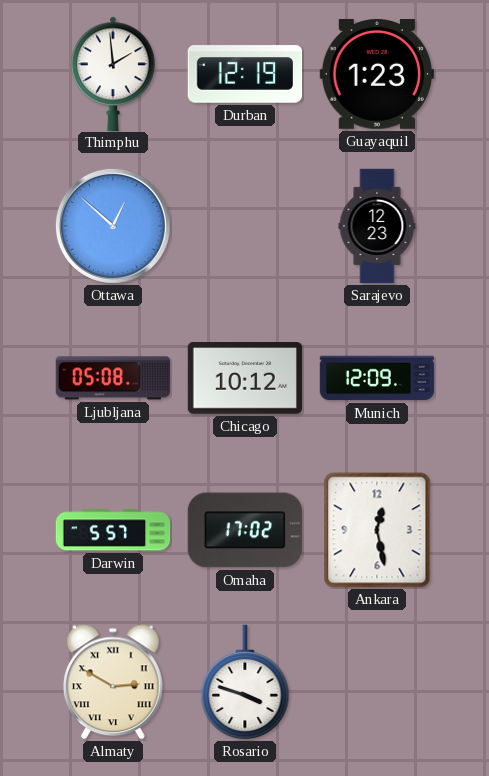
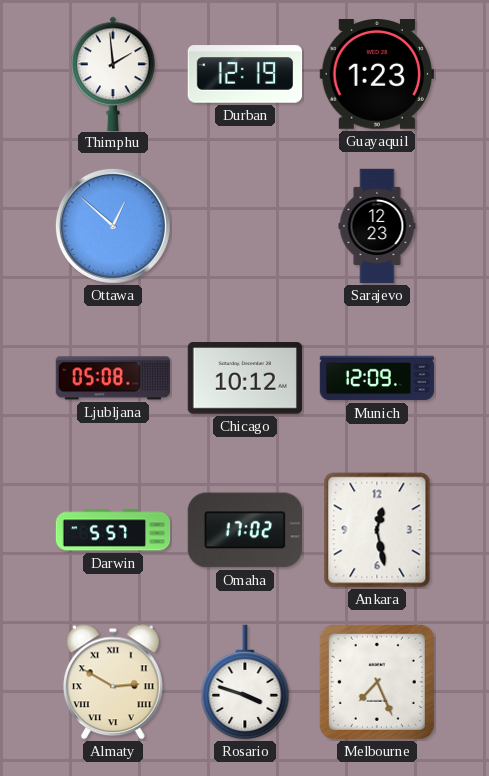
Melbourne: none -> 7:26
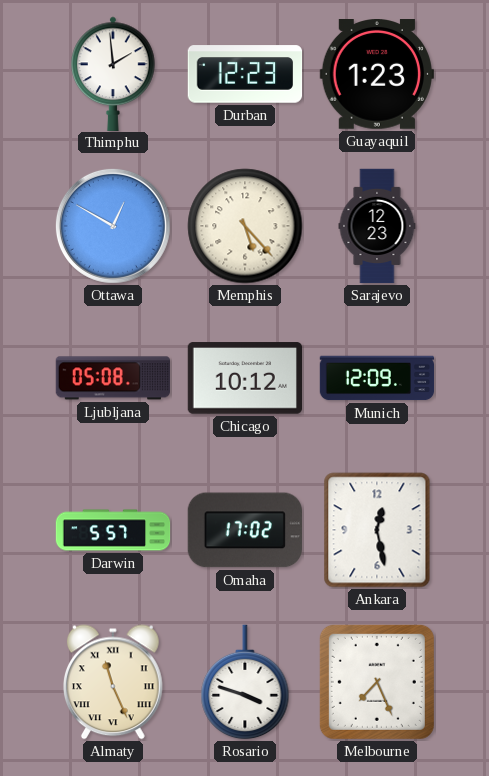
Durban: 12:19 -> 12:23
Ottawa: 12:52 -> 12:50
Memphis: none -> 5:23
Almaty: 2:50 -> 11:26
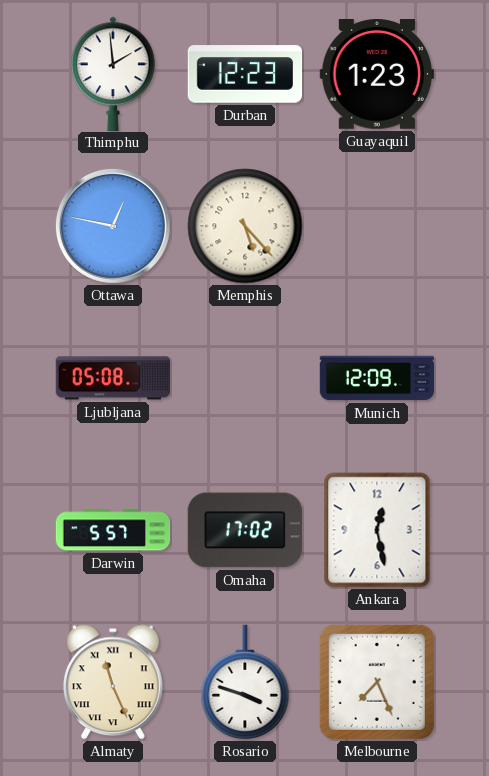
Ottawa: 12:50 -> 12:47
Sarajevo: 12:23 -> none
Chicago: 10:12 -> none
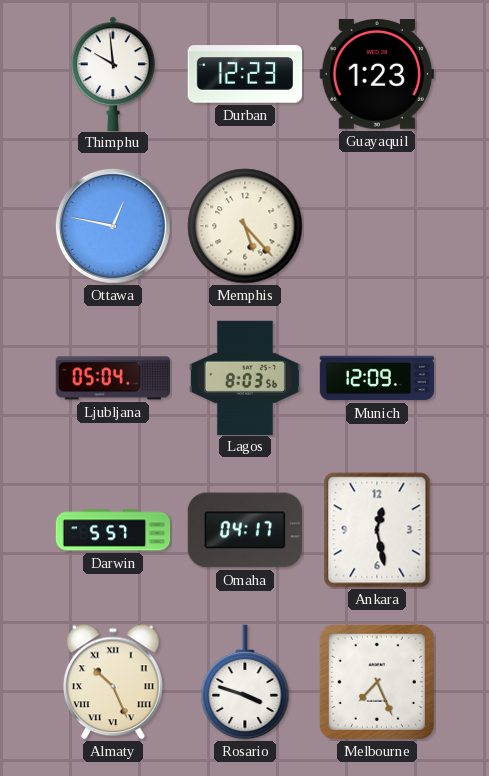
Thimphu: 1:59 -> 9:59
Ljubljana: 05:08 -> 05:04
Lagos: none -> 8:03
Omaha: 17:02 -> 04:17
Almaty: 11:26 -> 10:26
